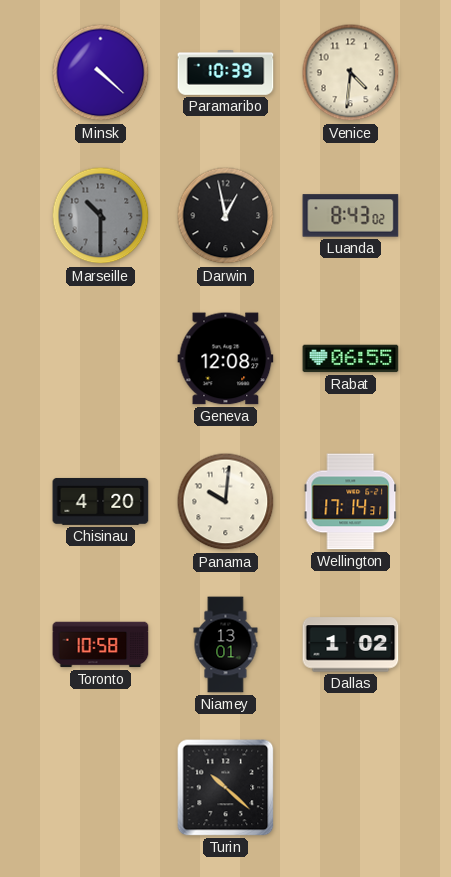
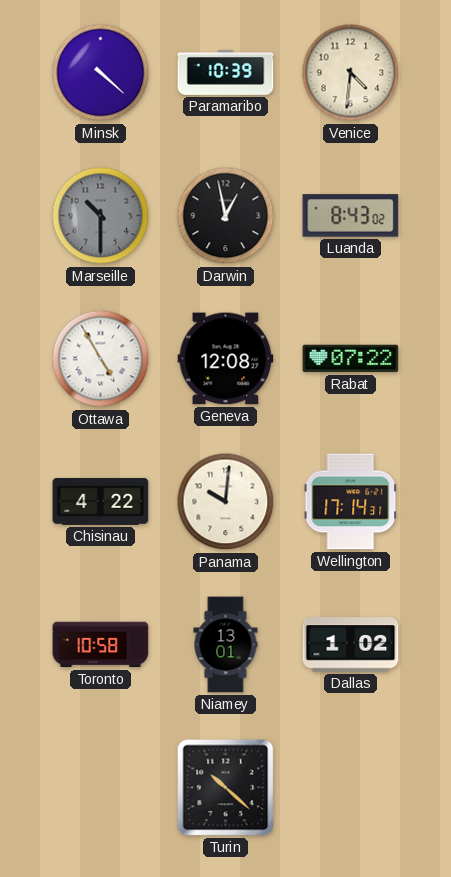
Ottawa: none -> 4:55
Rabat: 06:55 -> 07:22
Chisinau: 4:20 -> 4:22
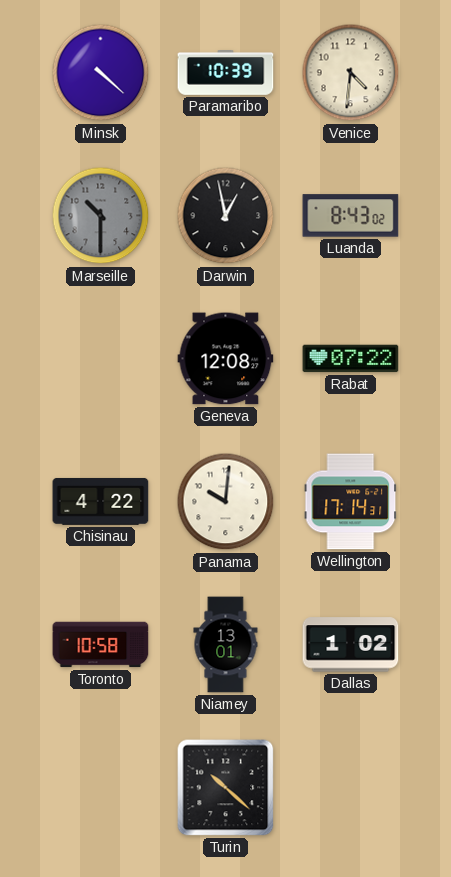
Ottawa: 4:55 -> none
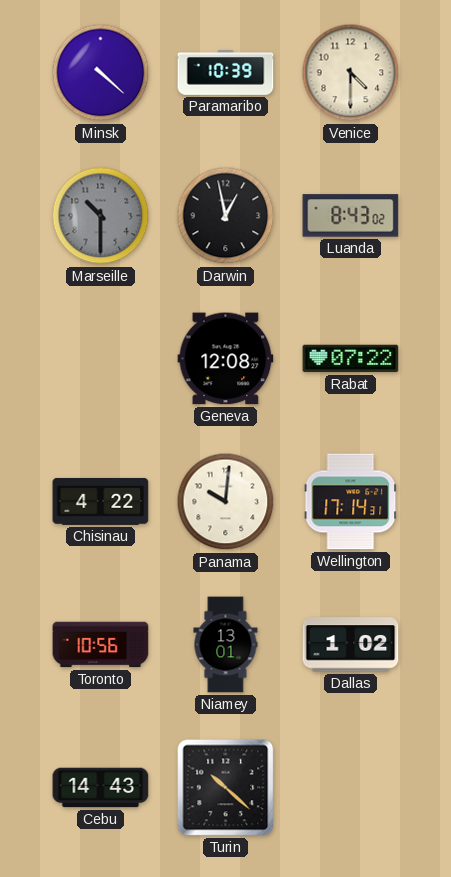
Venice: 4:31 -> 4:30
Toronto: 10:58 -> 10:56
Cebu: none -> 14:43
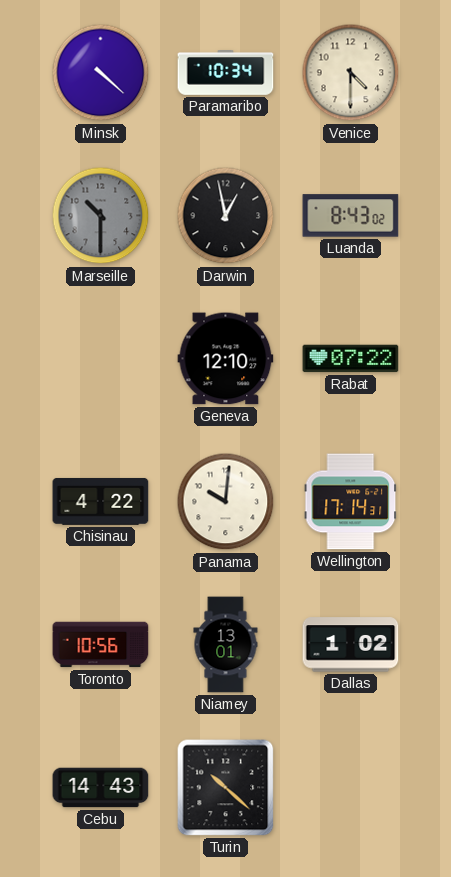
Paramaribo: 10:39 -> 10:34
Geneva: 12:08 -> 12:10
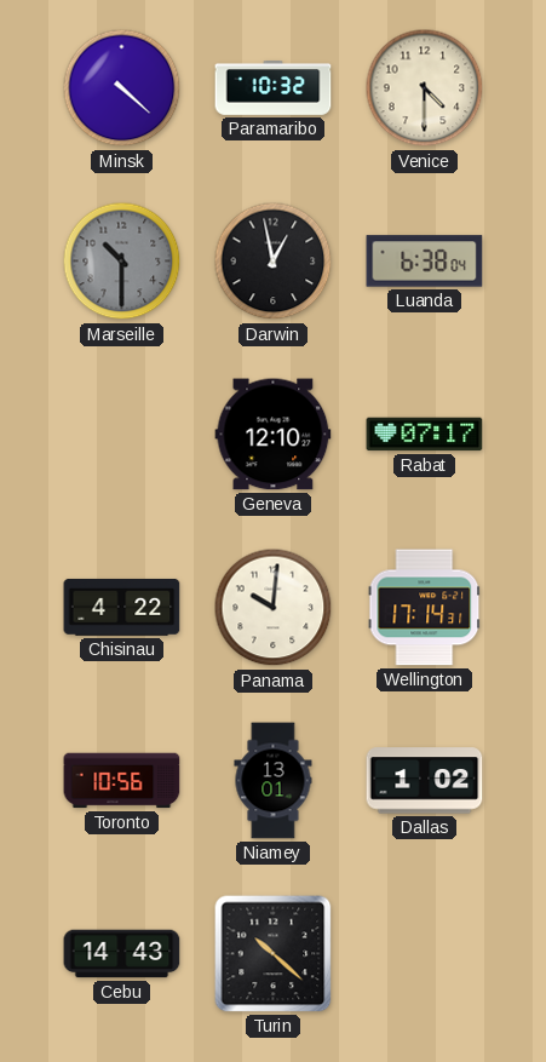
Paramaribo: 10:34 -> 10:32
Luanda: 8:43 -> 6:38
Rabat: 07:22 -> 07:17
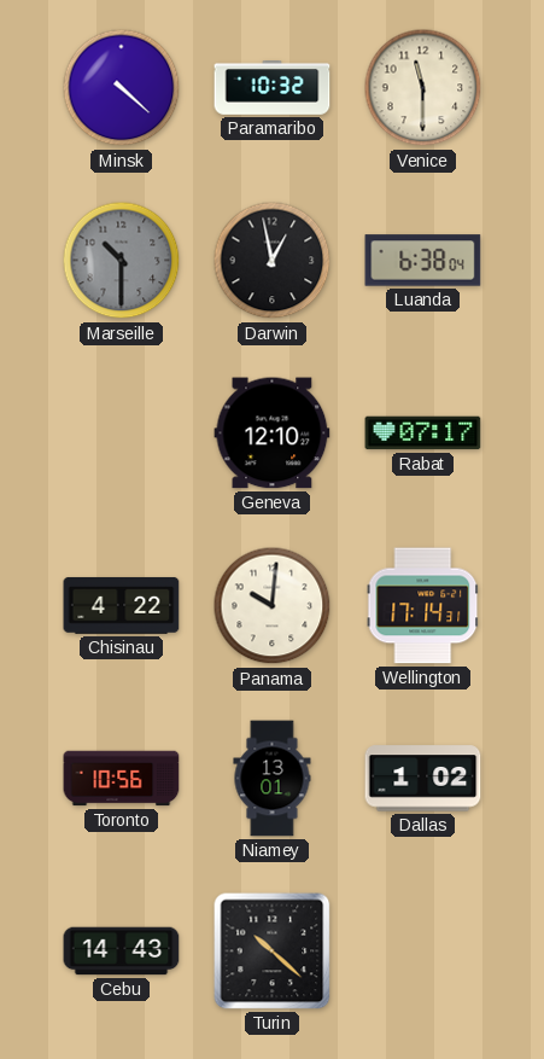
Venice: 4:30 -> 11:30
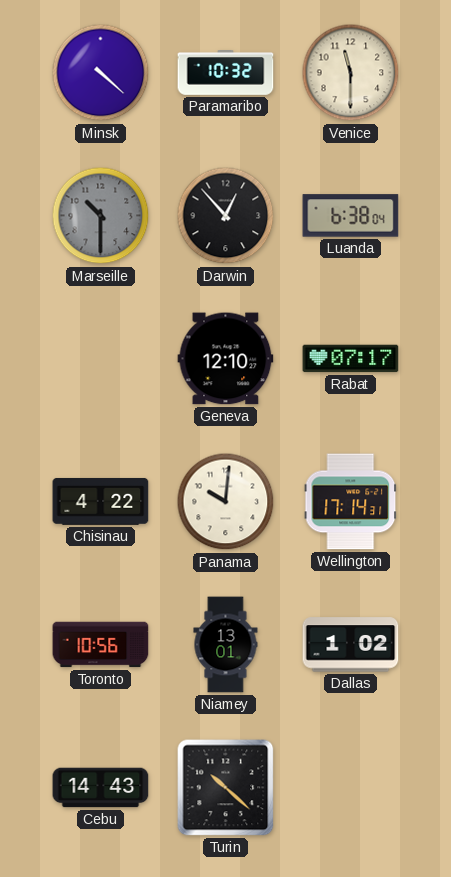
Darwin: 12:58 -> 12:53
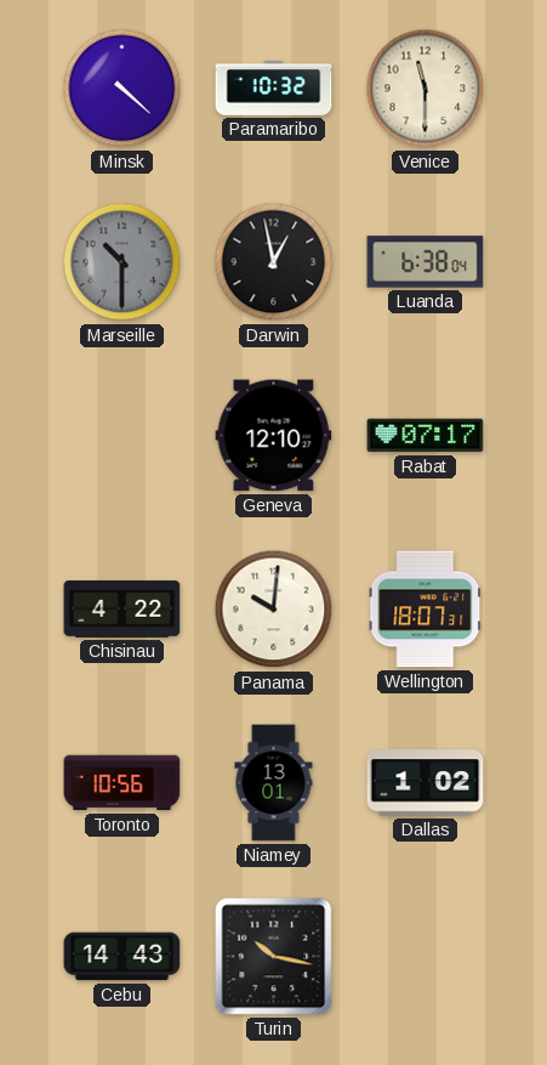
Darwin: 12:53 -> 12:58
Wellington: 17:14 -> 18:07
Turin: 10:22 -> 10:17
